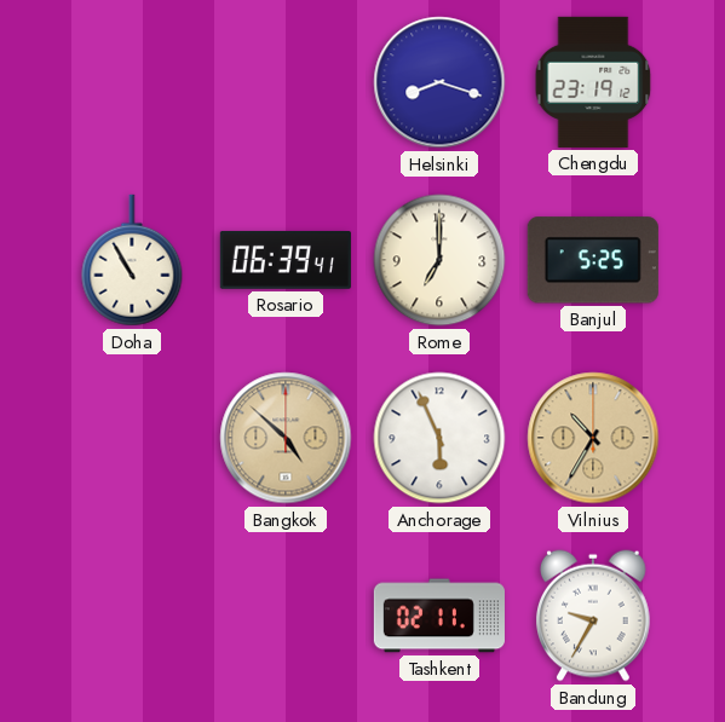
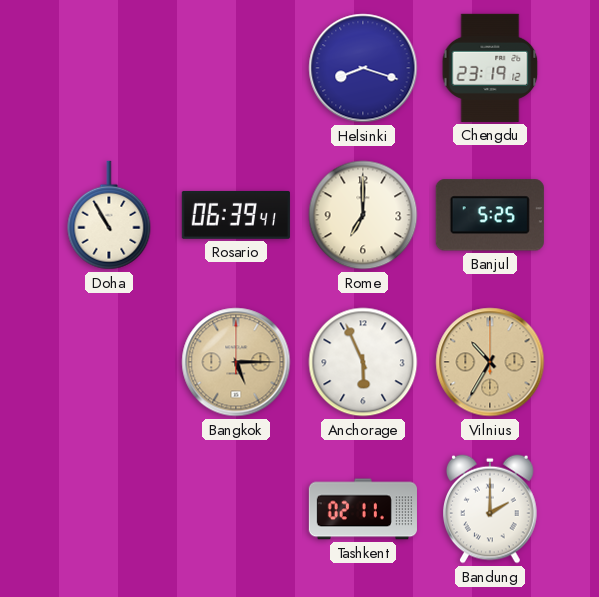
Bangkok: 4:52 -> 5:15
Bandung: 9:35 -> 2:00
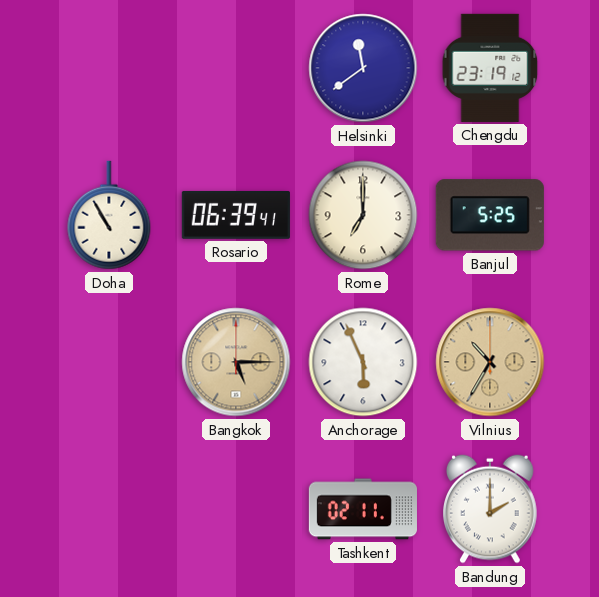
Helsinki: 8:18 -> 11:39
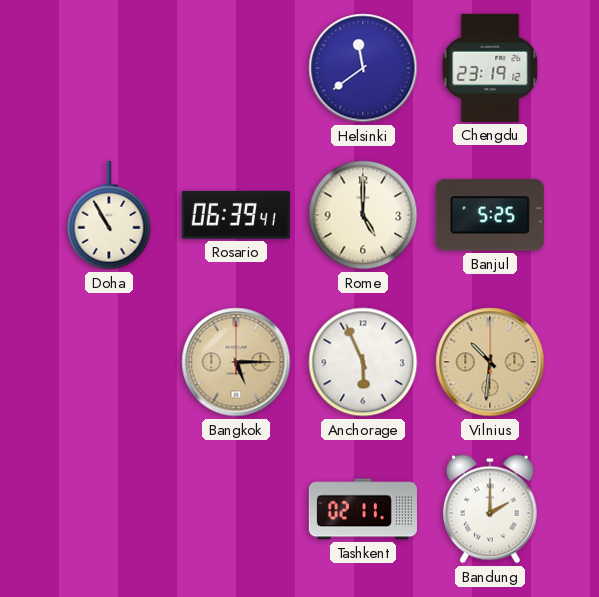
Rome: 7:00 -> 5:00
Vilnius: 10:35 -> 10:31
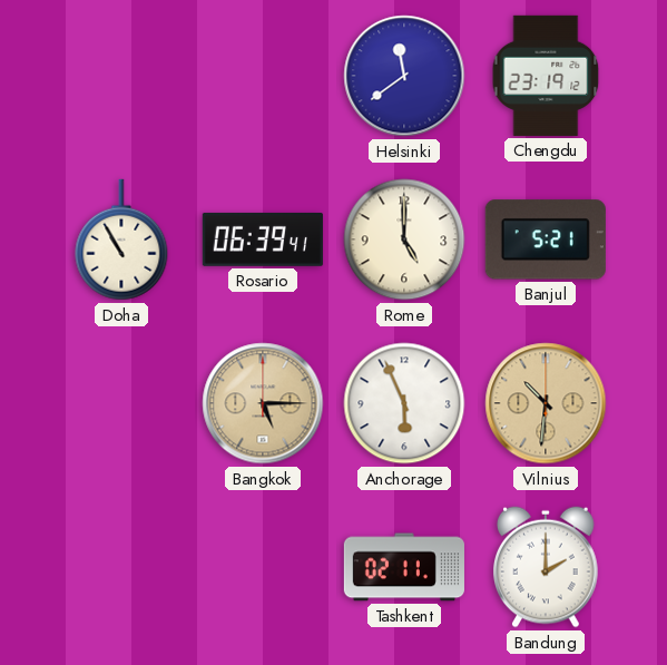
Banjul: 5:25 -> 5:21
